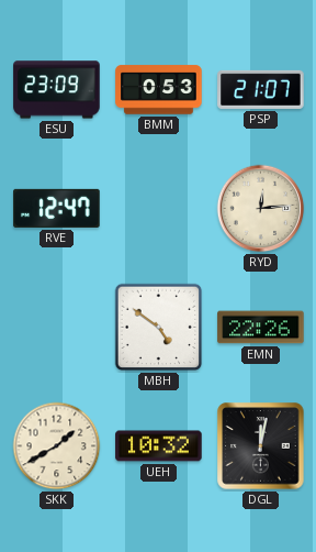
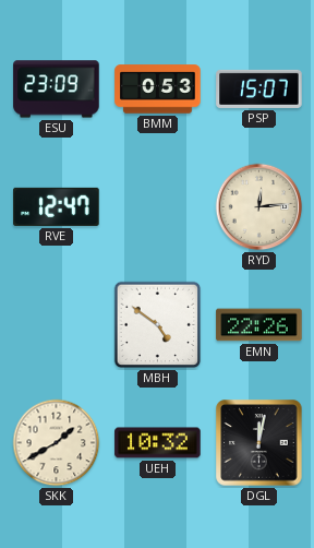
PSP: 21:07 -> 15:07
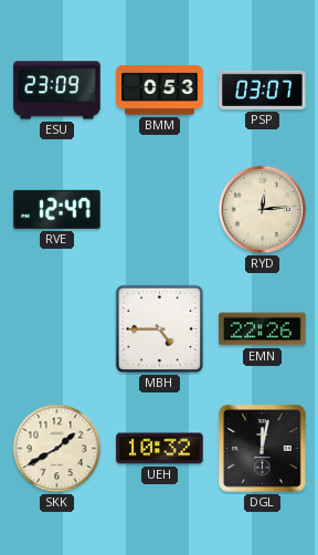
PSP: 15:07 -> 03:07
MBH: 4:51 -> 4:45
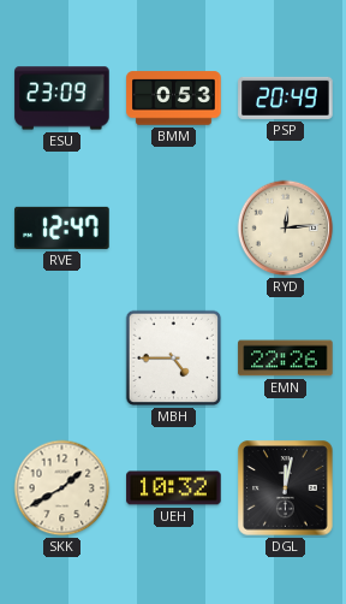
PSP: 03:07 -> 20:49
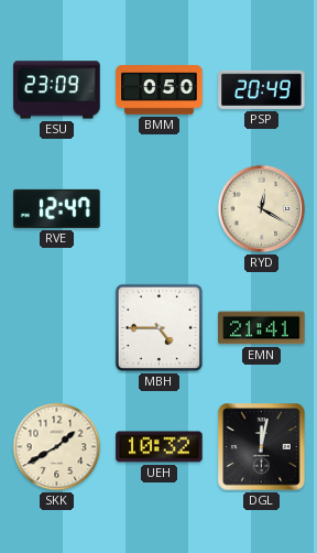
BMM: 0:53 -> 0:50
RYD: 12:14 -> 12:20
EMN: 22:26 -> 21:41
